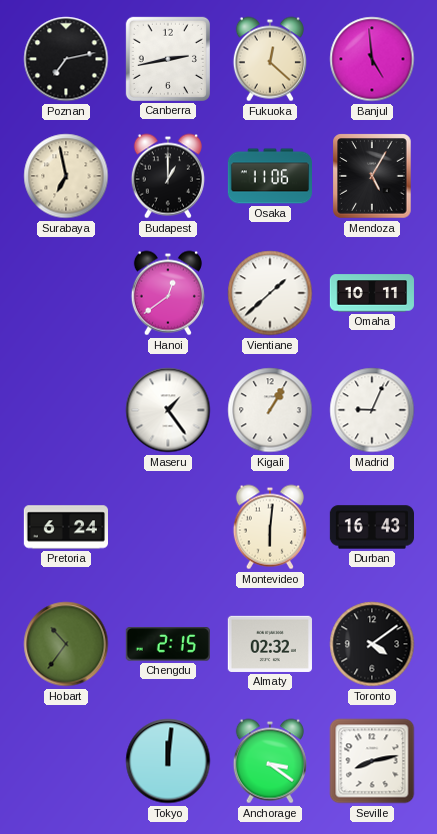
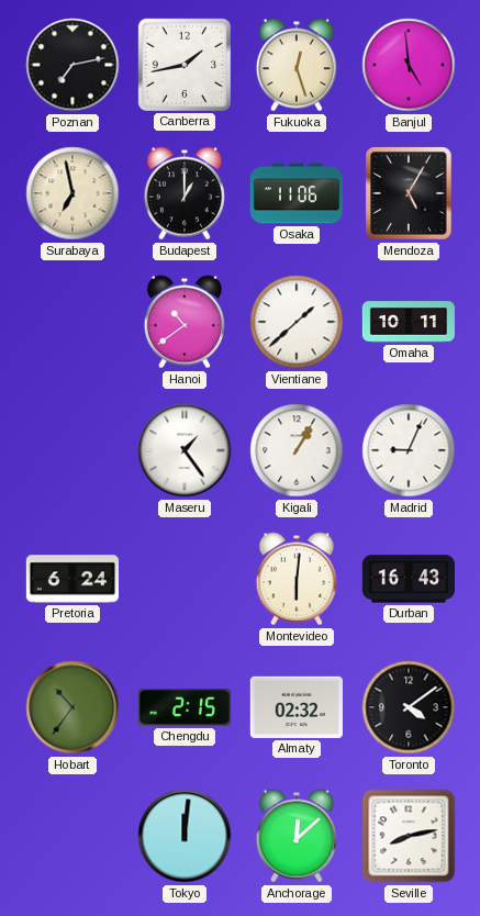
Canberra: 2:43 -> 1:43
Fukuoka: 12:22 -> 12:27
Hanoi: 12:39 -> 10:39
Anchorage: 3:21 -> 12:08
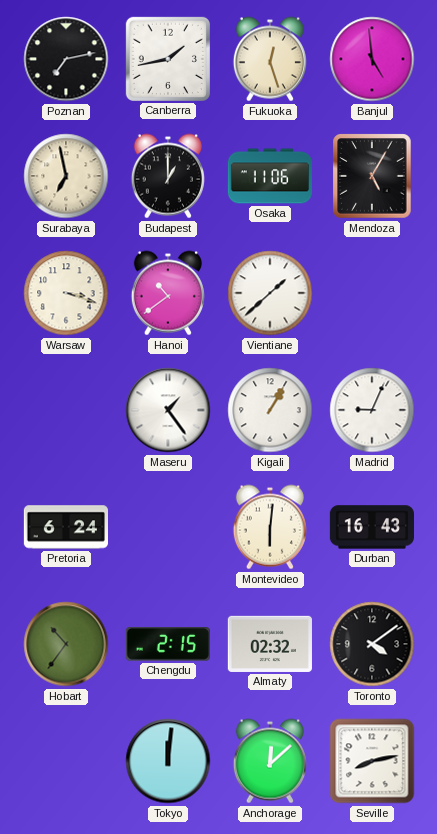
Warsaw: none -> 3:18
Omaha: 10:11 -> none
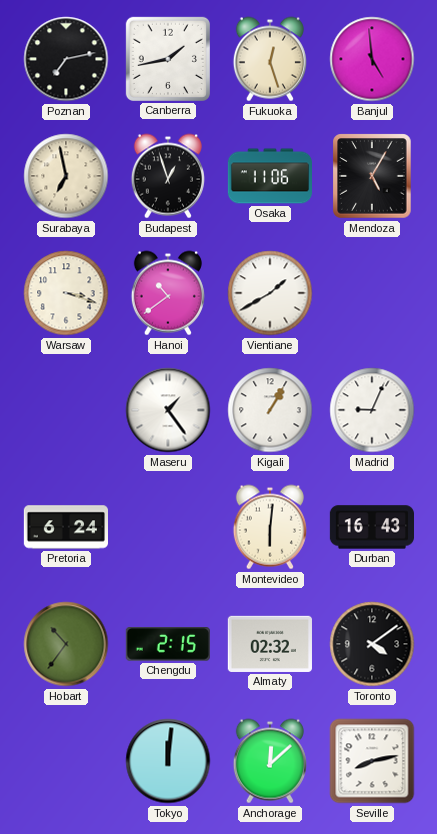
Budapest: 1:00 -> 12:57
Vientiane: 1:38 -> 1:40
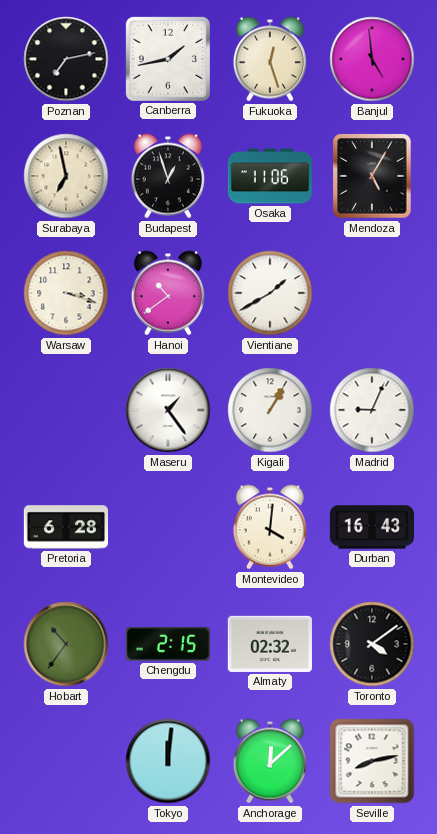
Pretoria: 6:24 -> 6:28
Montevideo: 6:01 -> 4:01
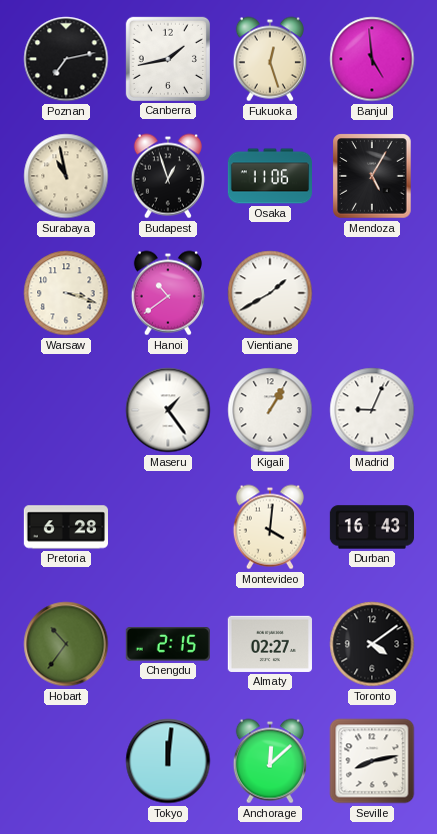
Surabaya: 6:58 -> 10:58
Almaty: 02:32 -> 02:27
